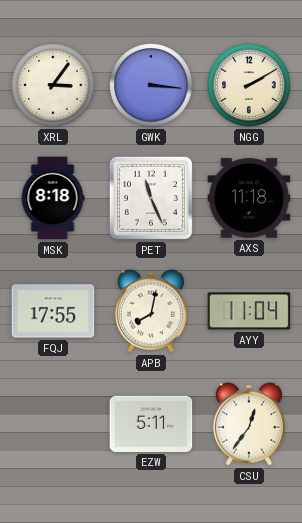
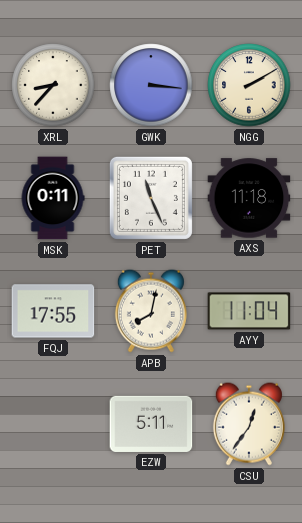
XRL: 3:06 -> 8:37
MSK: 8:18 -> 0:11
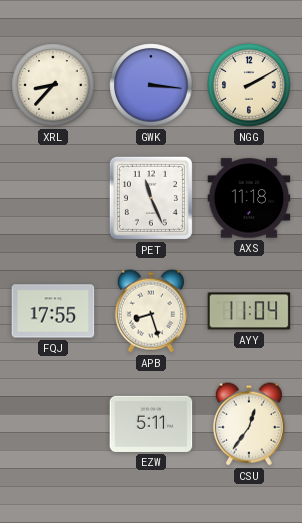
MSK: 0:11 -> none
APB: 8:02 -> 8:27
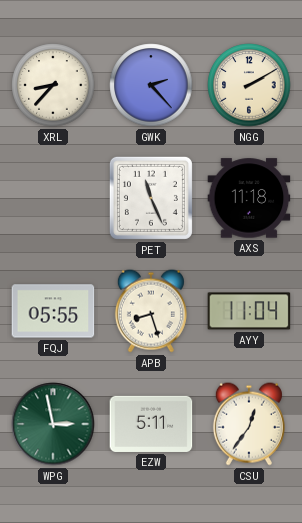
GWK: 3:16 -> 2:23
FQJ: 17:55 -> 05:55
WPG: none -> 2:58
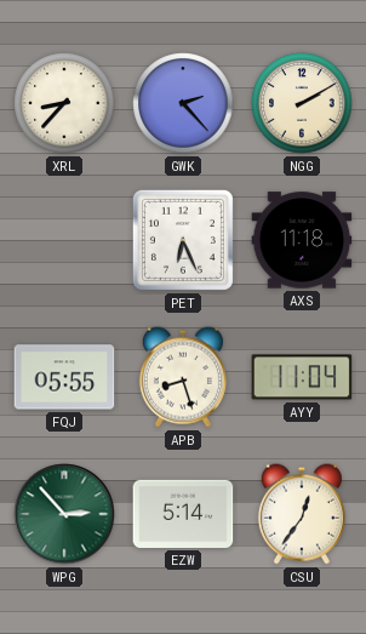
PET: 11:26 -> 6:26
WPG: 2:58 -> 2:53
EZW: 5:11 -> 5:14
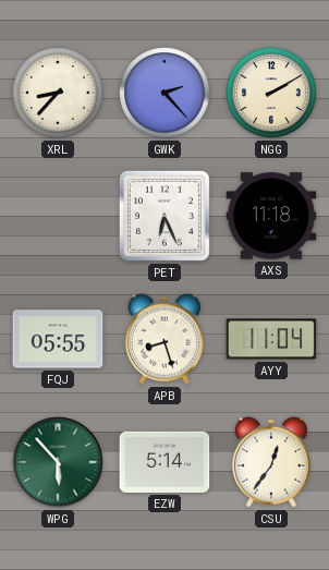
WPG: 2:53 -> 5:53
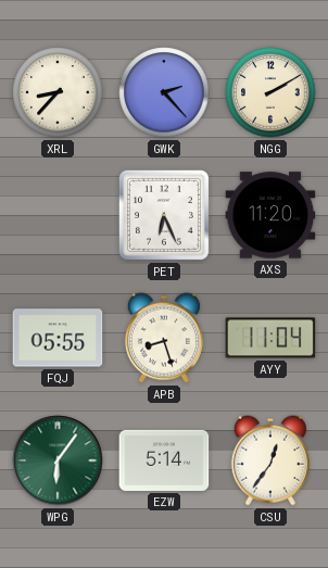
AXS: 11:18 -> 11:20
WPG: 5:53 -> 6:06
